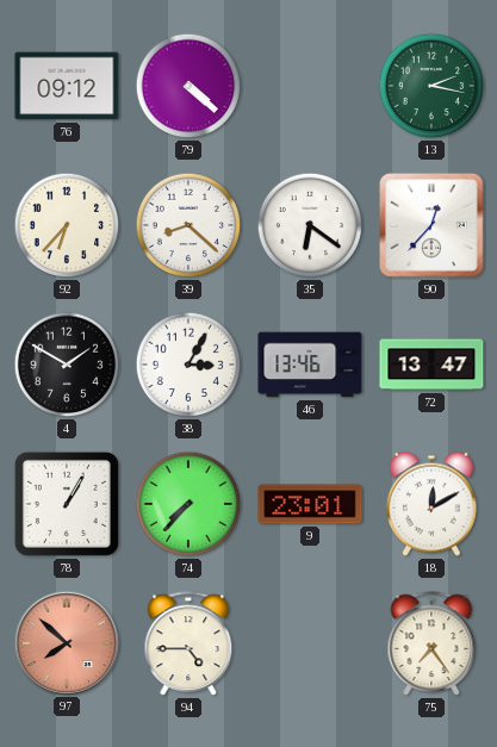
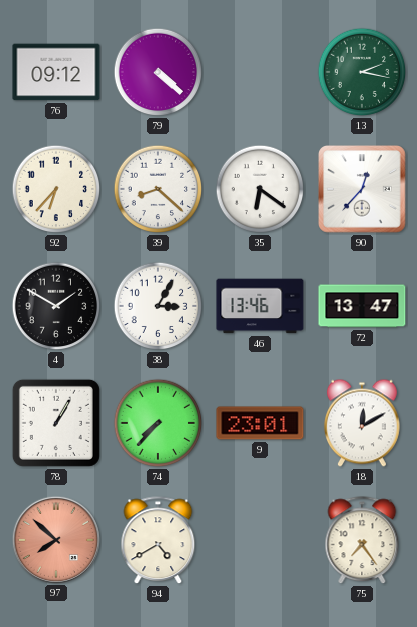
94: 4:45 -> 4:40
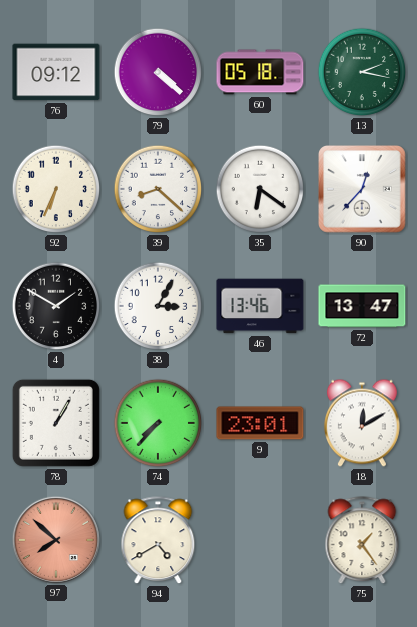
60: none -> 05:18
92: 6:37 -> 6:34
75: 7:24 -> 1:24
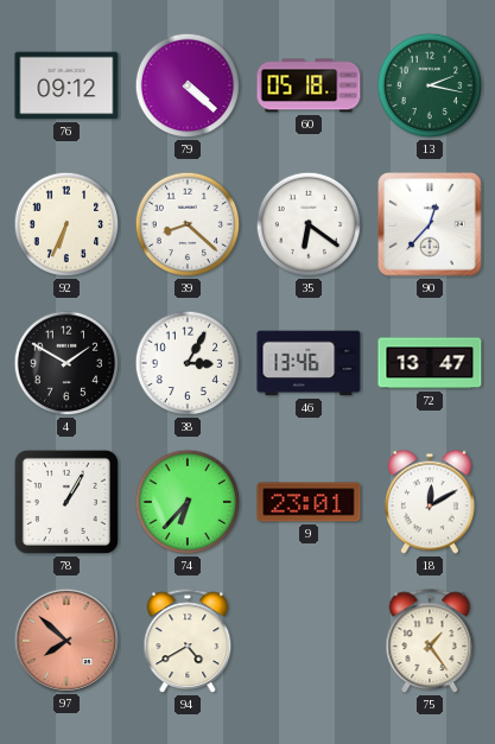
74: 7:37 -> 6:37
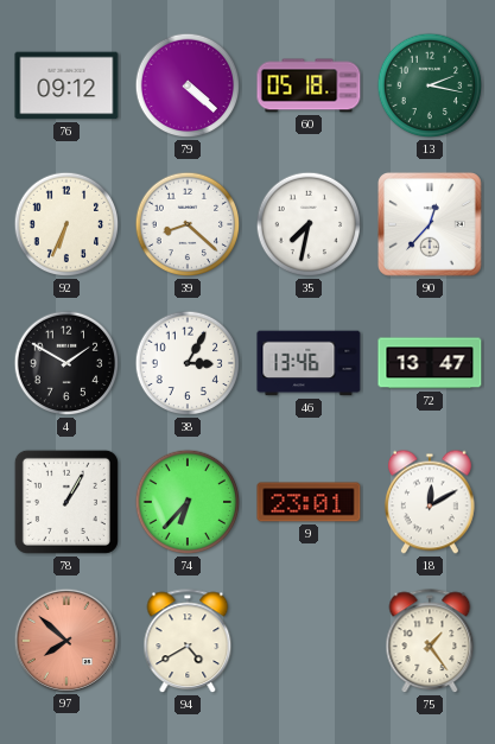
35: 6:21 -> 7:32
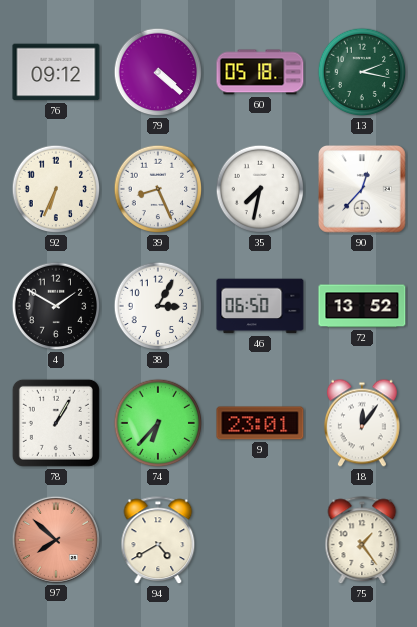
39: 8:22 -> 8:26
46: 13:46 -> 06:50
72: 13:47 -> 13:52
18: 12:10 -> 12:06
